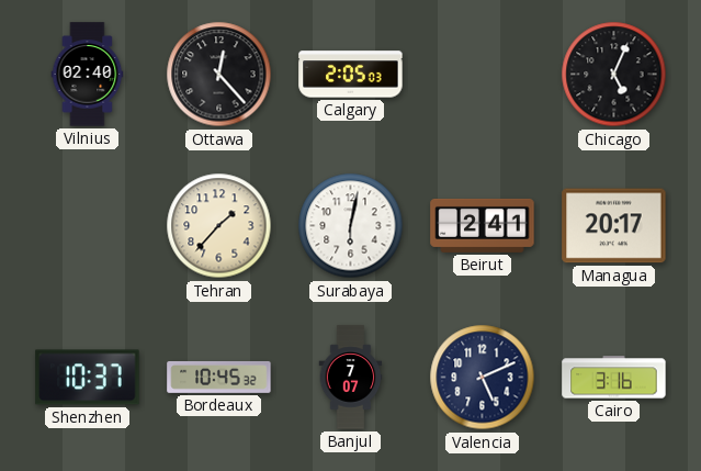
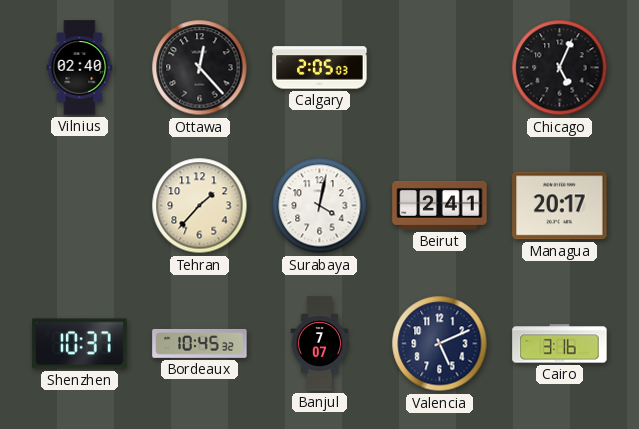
Surabaya: 6:02 -> 4:02
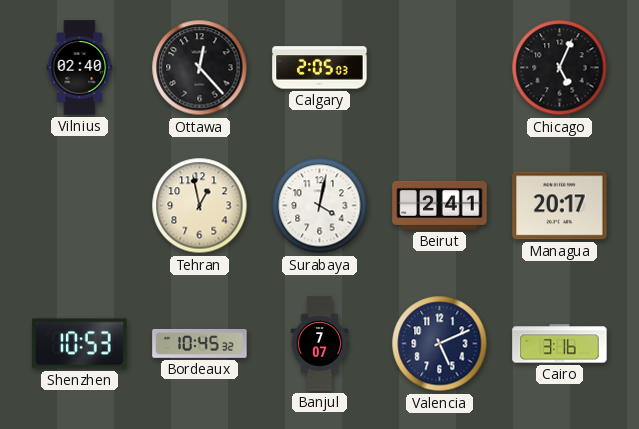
Tehran: 1:37 -> 12:58
Shenzhen: 10:37 -> 10:53
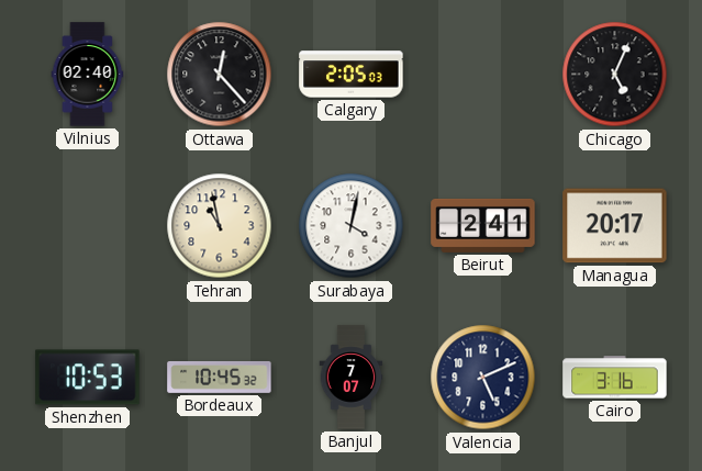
Tehran: 12:58 -> 10:58
